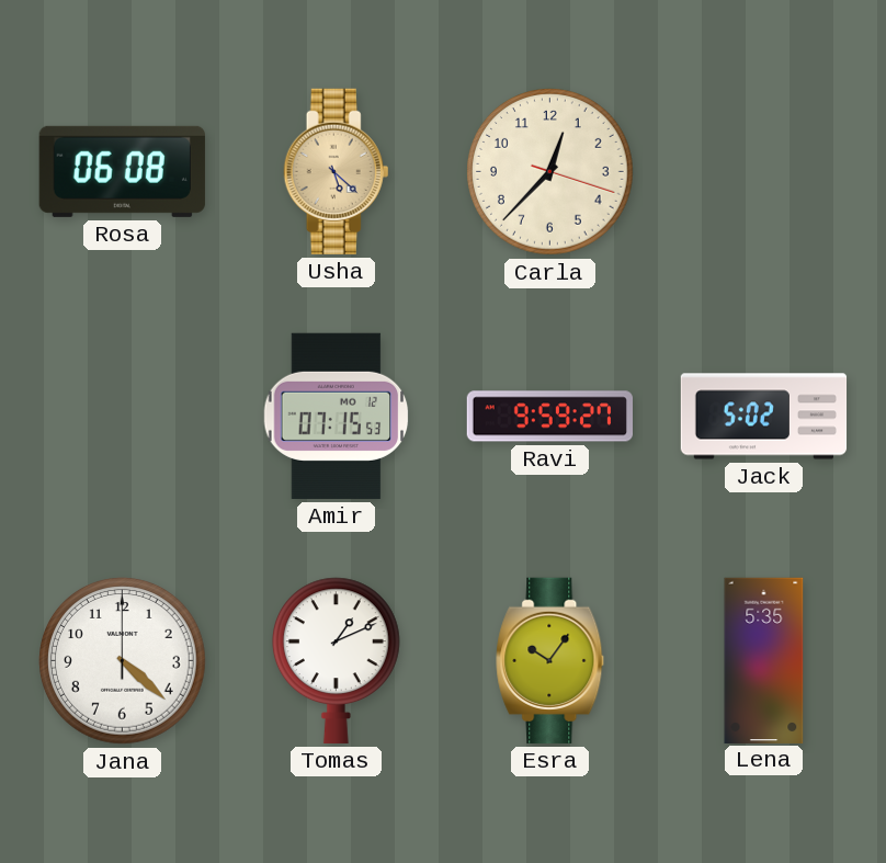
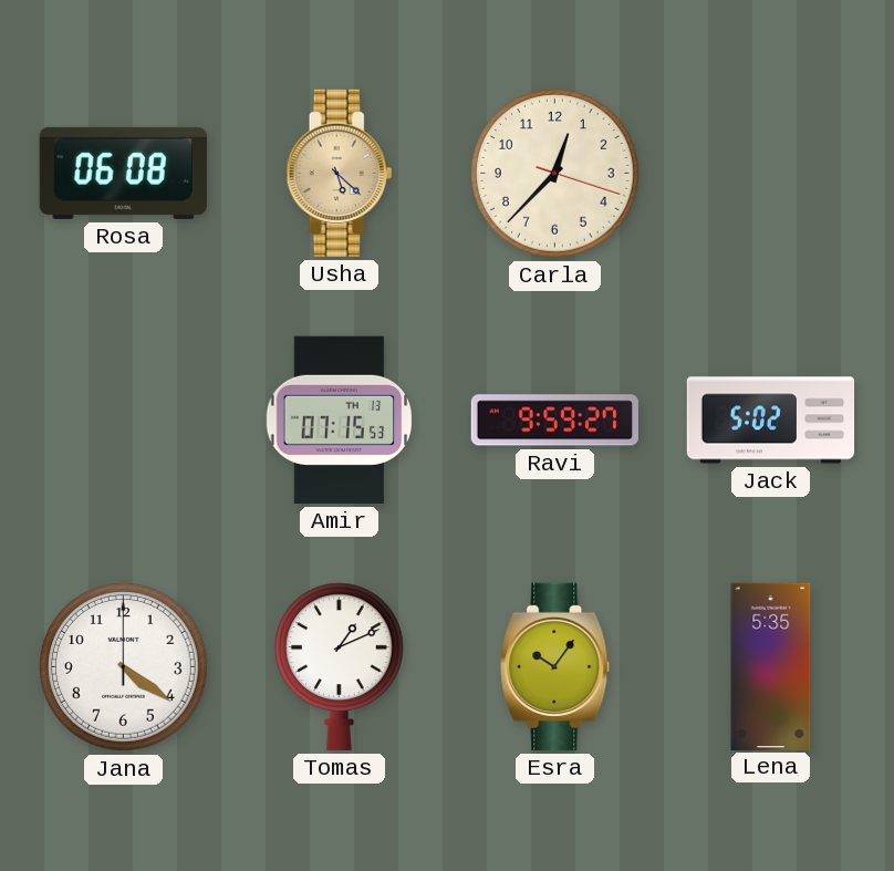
Amir date: MO 12 -> TH 13
Jana: 4:22 -> 4:21
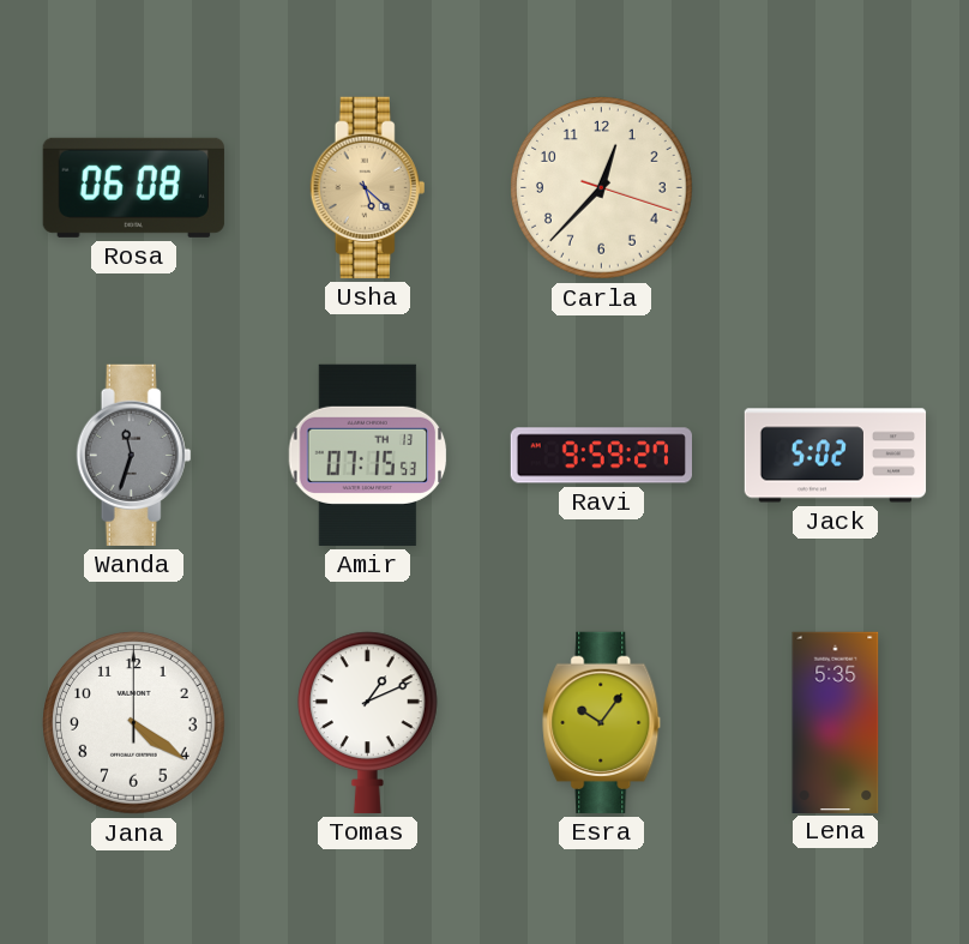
Wanda: none -> 11:33
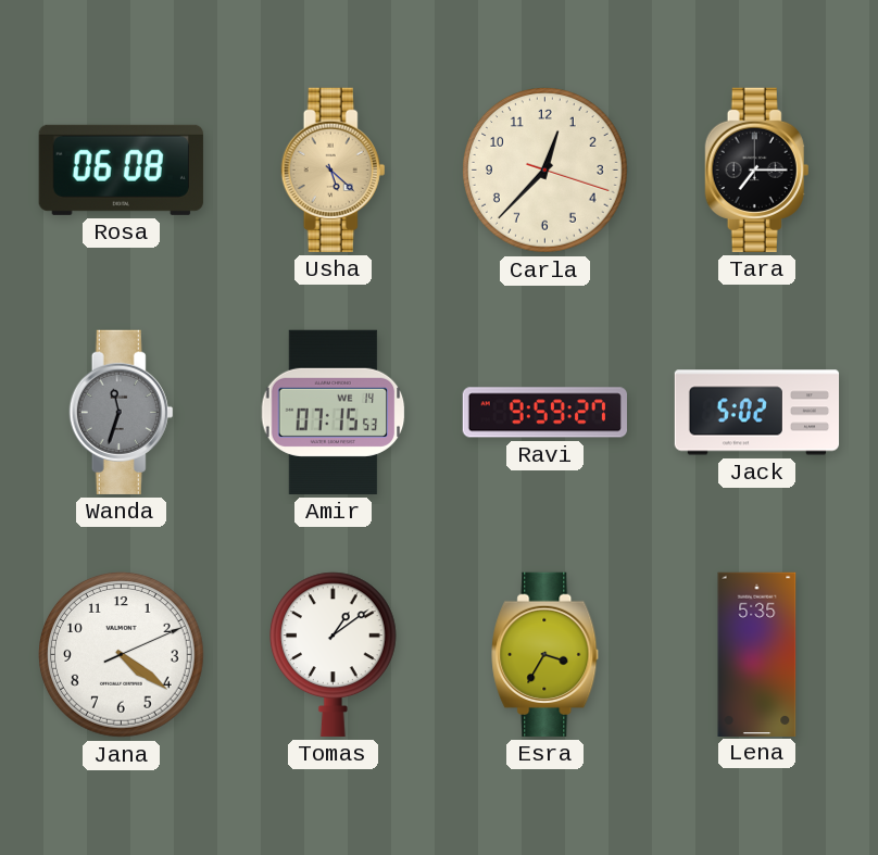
Tara: none -> 7:15
Amir date: TH 13 -> WE 14
Jana: 4:21:00 -> 4:21:11
Tomas: 1:11 -> 1:09
Esra: 10:06 -> 3:35
